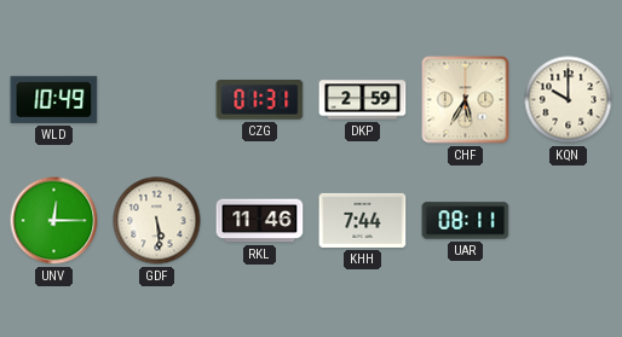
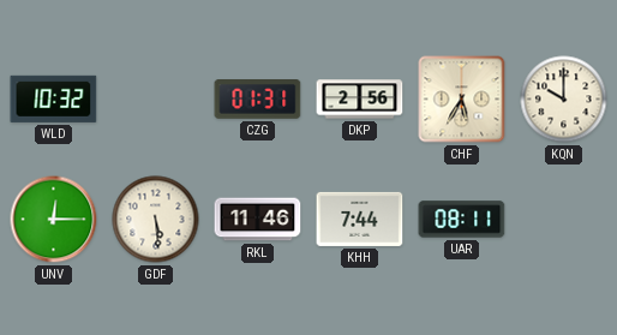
WLD: 10:49 -> 10:32
DKP: 2:59 -> 2:56
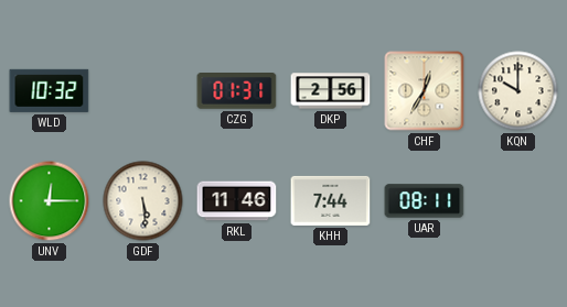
CHF: 5:35 -> 12:35
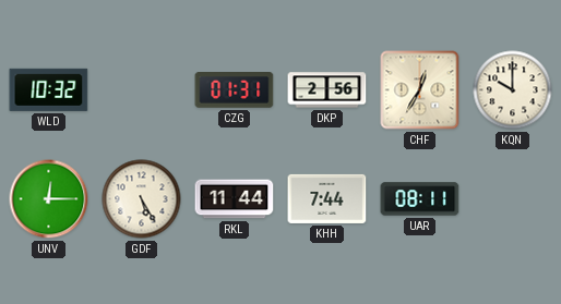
GDF: 5:29 -> 5:25
RKL: 11:46 -> 11:44
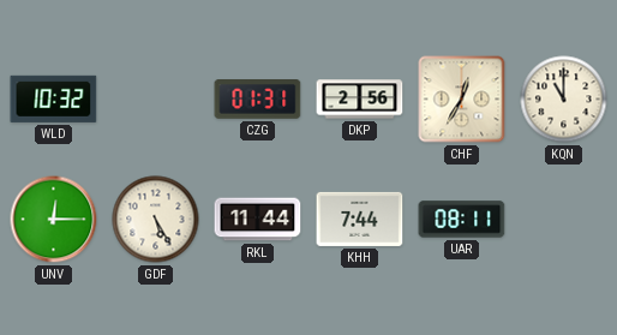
KQN: 10:00 -> 11:00
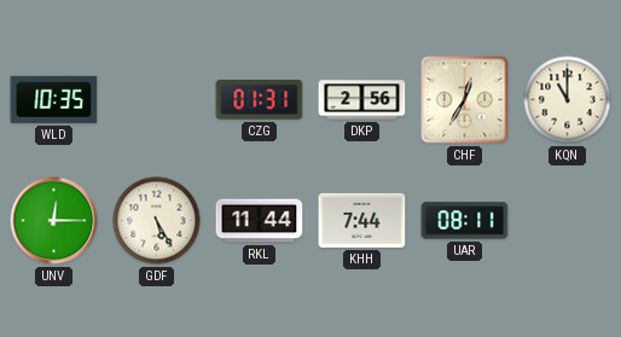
WLD: 10:32 -> 10:35
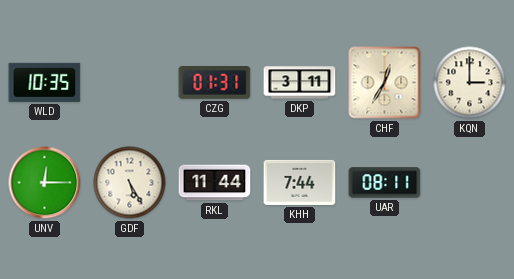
DKP: 2:56 -> 3:11
KQN: 11:00 -> 3:00
